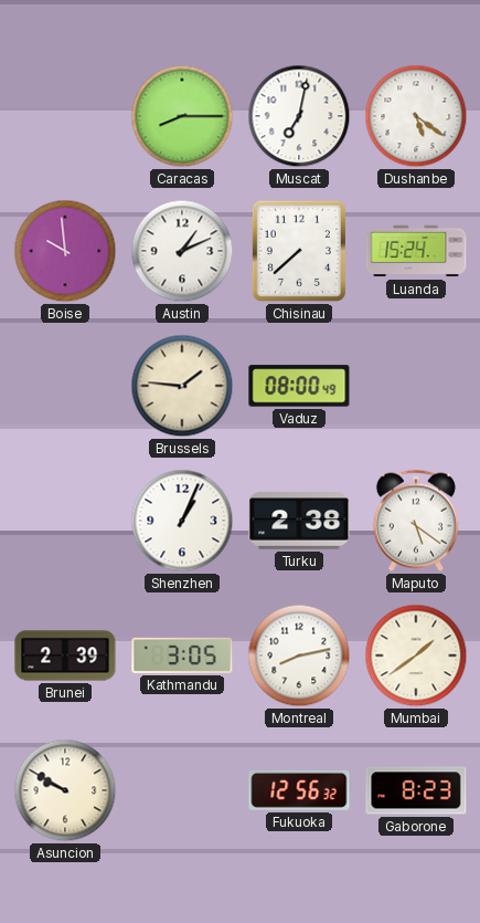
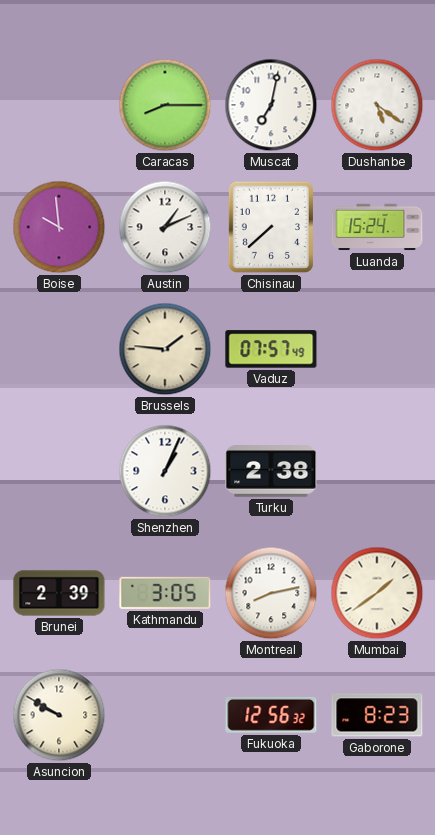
Vaduz: 08:00 -> 07:57
Maputo: 5:21 -> none
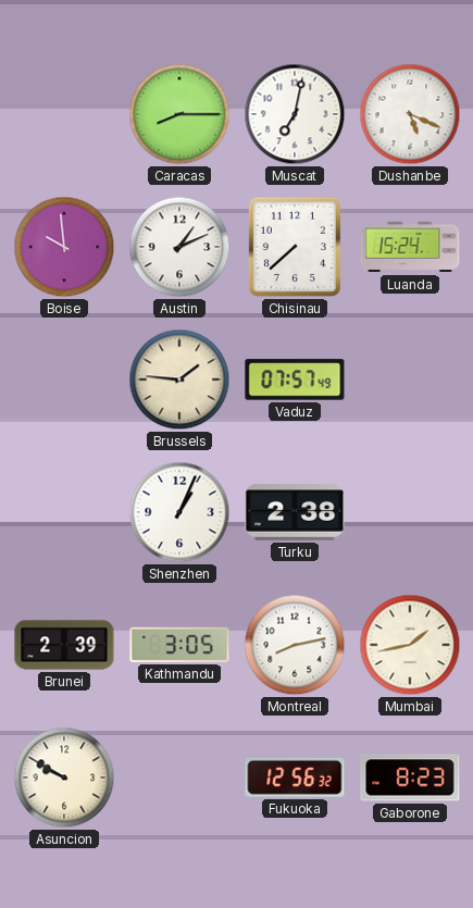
Dushanbe: 5:21 -> 5:19
Mumbai: 1:39 -> 1:43
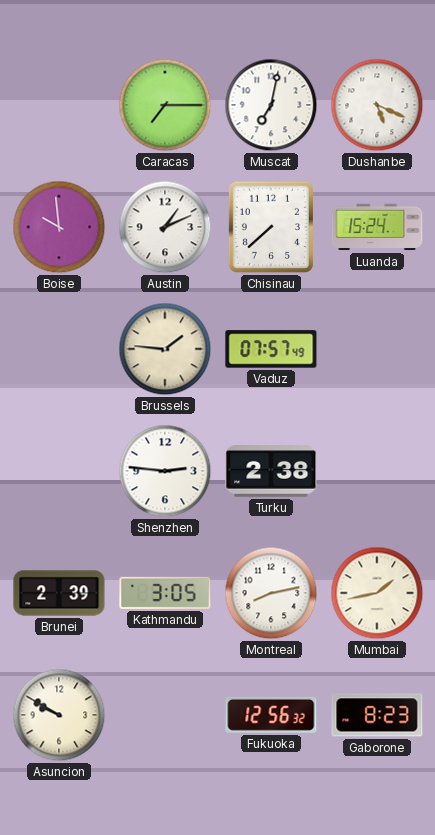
Caracas: 8:15 -> 7:15
Shenzhen: 1:04 -> 2:46
